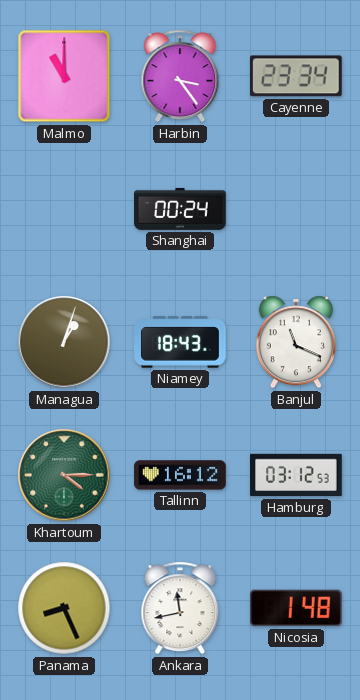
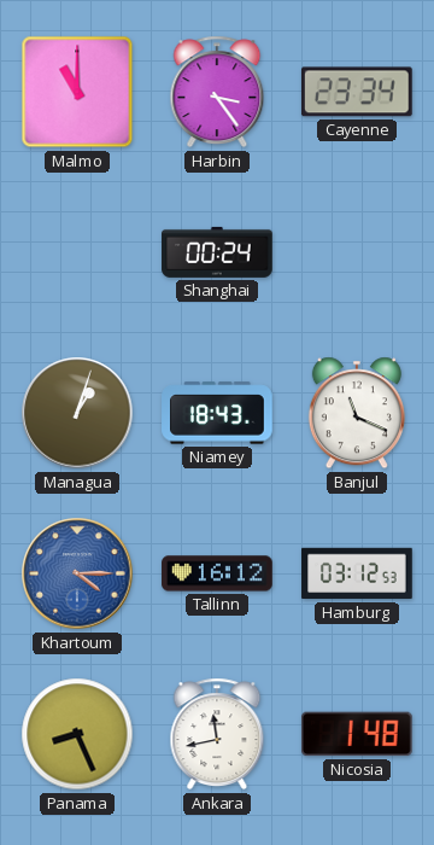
Khartoum dial: green -> blue
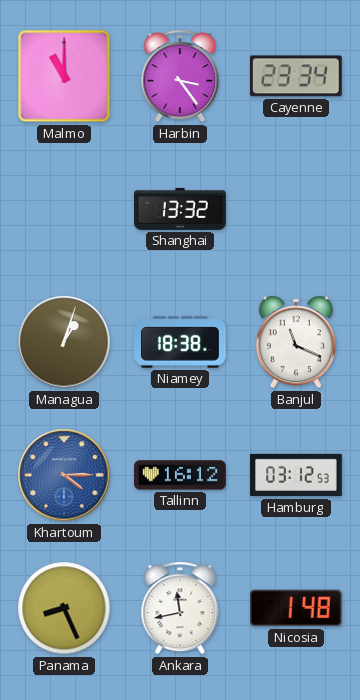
Shanghai: 00:24 -> 13:32
Niamey: 18:43 -> 18:38
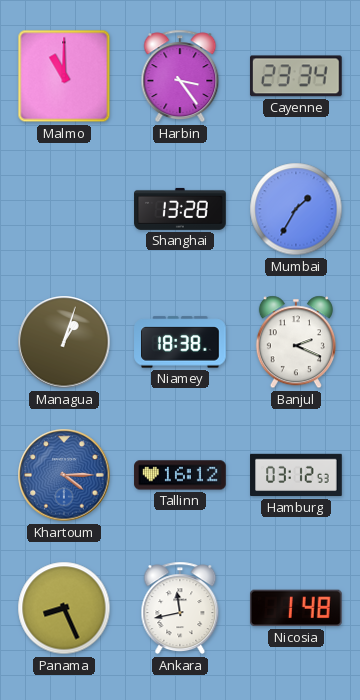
Shanghai: 13:32 -> 13:28
Mumbai: none -> 1:35
Banjul: 11:19 -> 2:19
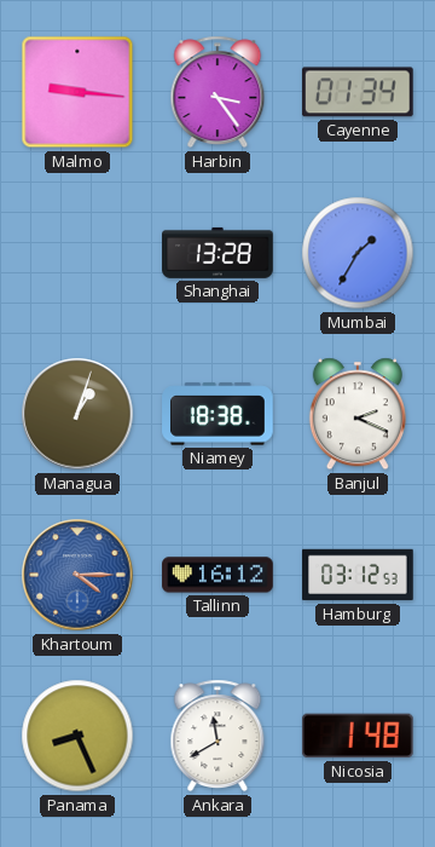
Malmo: 11:00 -> 9:16
Cayenne: 23:34 -> 01:34
Ankara: 11:43 -> 11:40
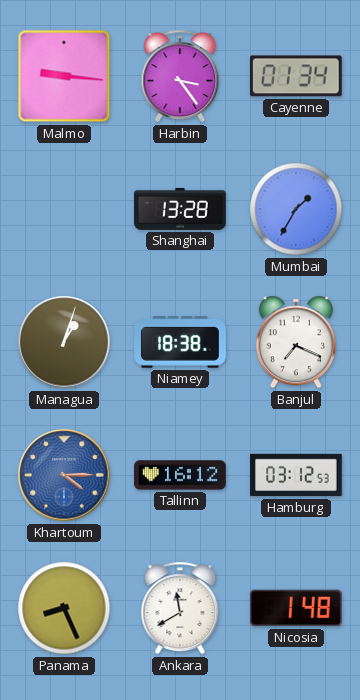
Banjul: 2:19 -> 7:19
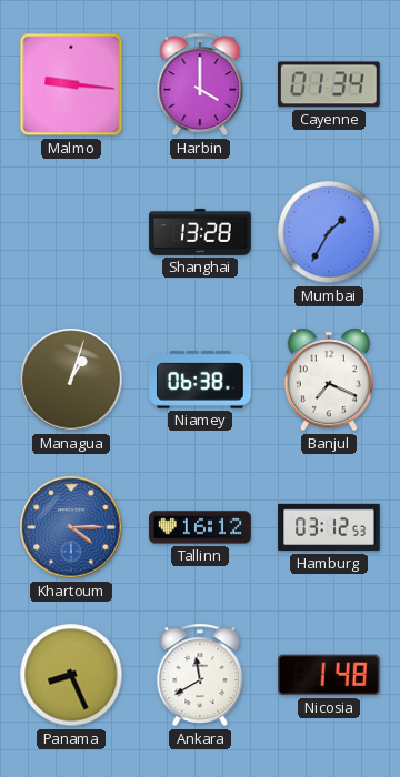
Harbin: 3:24 -> 4:00
Niamey: 18:38 -> 06:38
